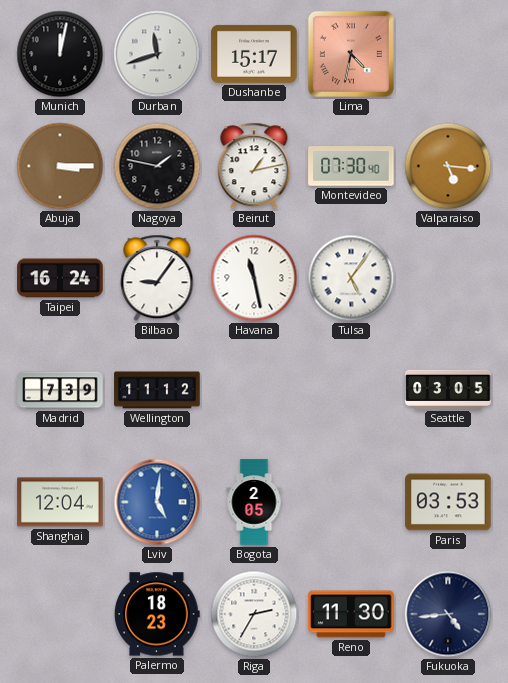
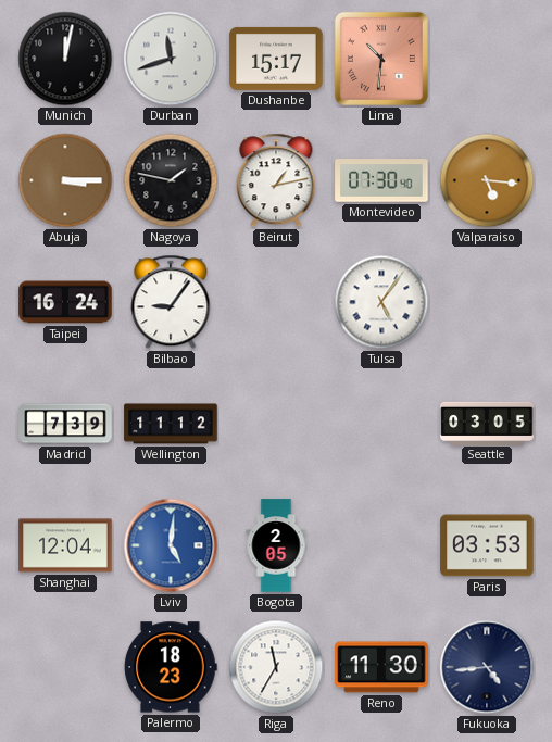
Lima: 4:32 -> 10:31
Havana: 11:28 -> none
Riga: 2:35 -> 11:35
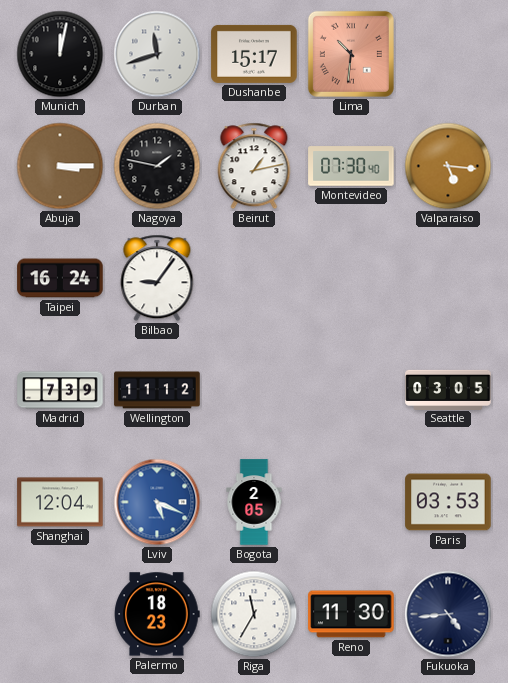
Tulsa: 5:06 -> none
Lviv: 5:01 -> 5:19
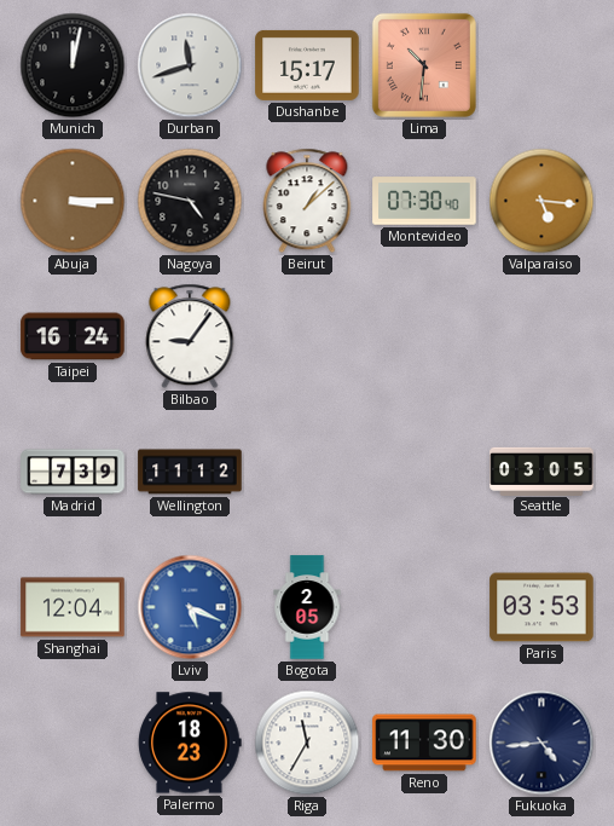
Nagoya: 1:47 -> 4:47
Beirut: 1:13 -> 1:08
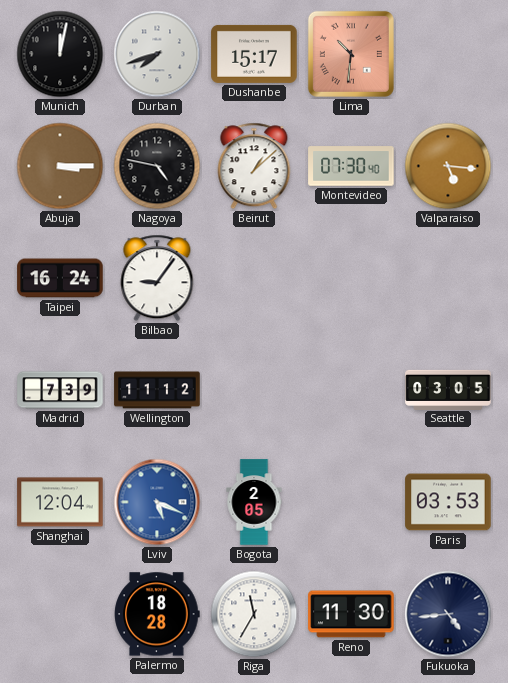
Durban: 11:42 -> 7:42
Palermo: 18:23 -> 18:28
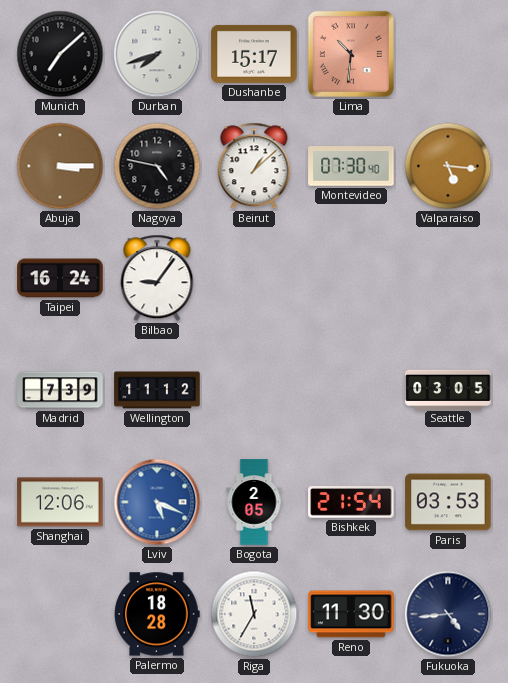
Munich: 12:02 -> 7:08
Shanghai: 12:04 -> 12:06
Bishkek: none -> 21:54
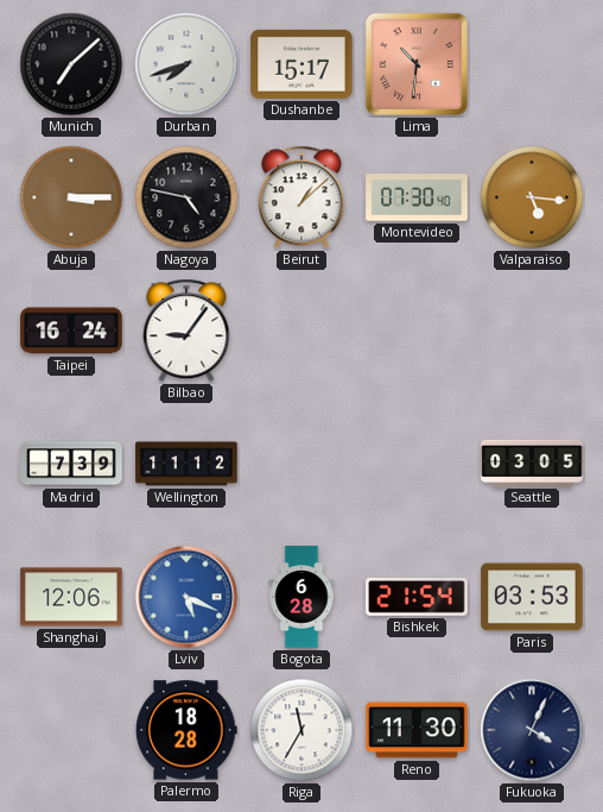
Bogota: 2:05 -> 6:28
Fukuoka: 4:44 -> 4:04
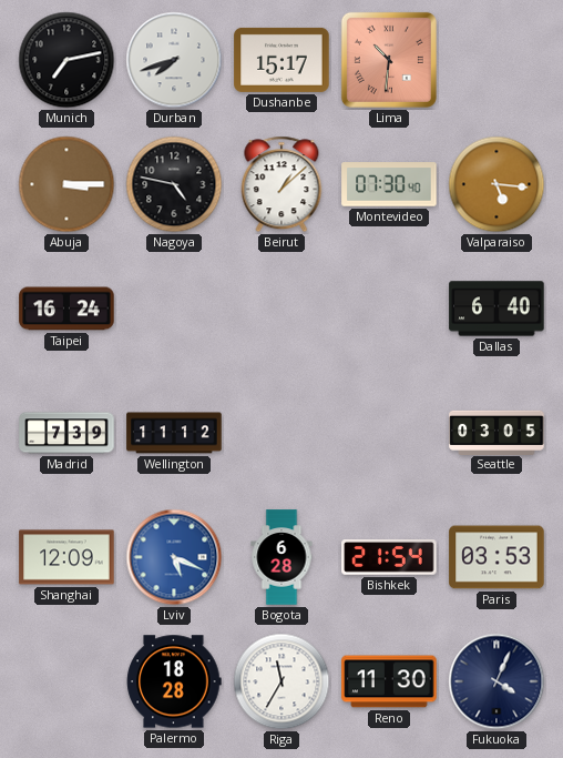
Munich: 7:08 -> 7:13
Bilbao: 9:06 -> none
Dallas: none -> 6:40
Shanghai: 12:06 -> 12:09
